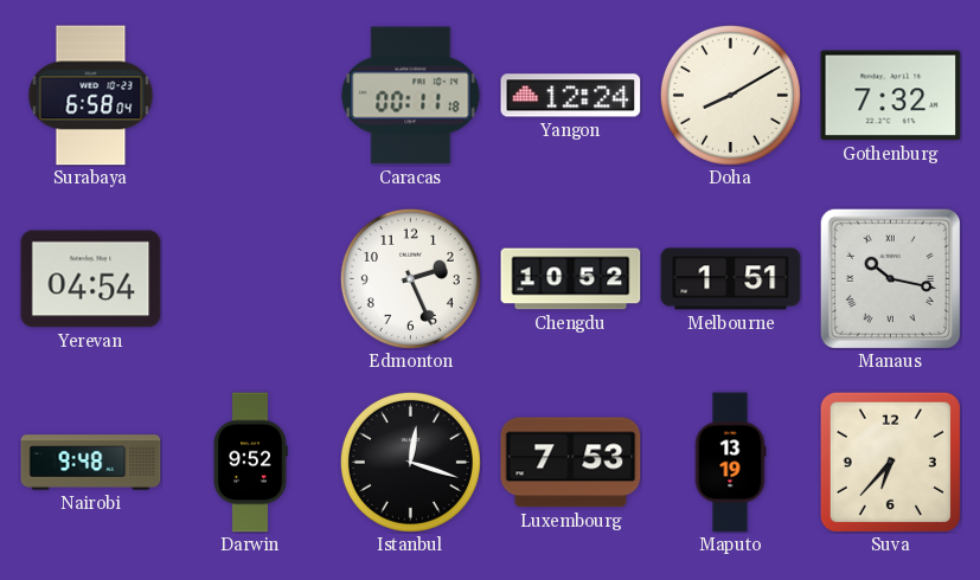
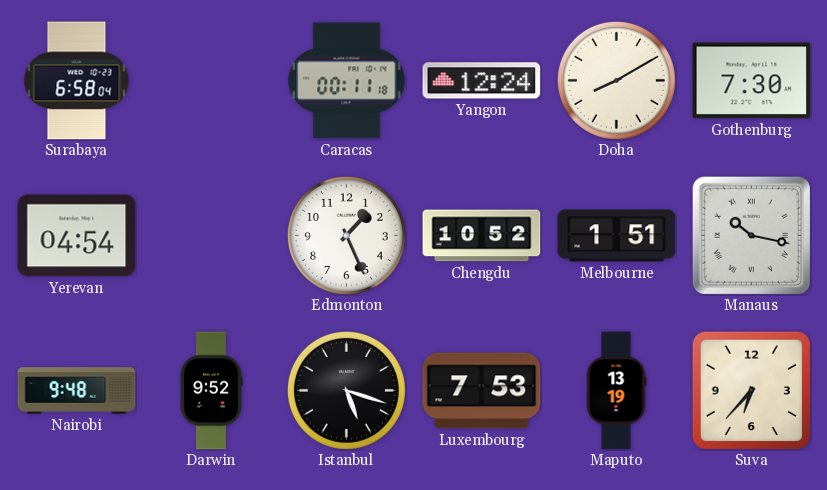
Gothenburg: 7:32 -> 7:30
Edmonton: 2:26 -> 1:26
Istanbul: 12:18 -> 5:18
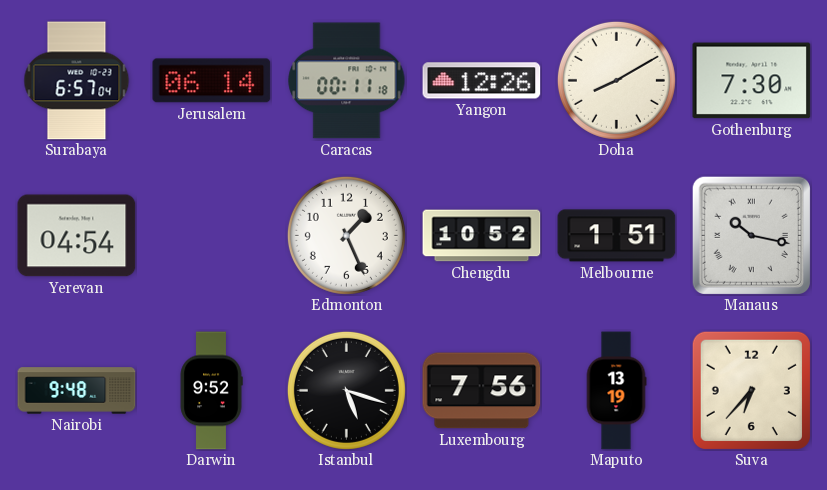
Surabaya: 6:58 -> 6:57
Jerusalem: none -> 06:14
Yangon: 12:24 -> 12:26
Luxembourg: 7:53 -> 7:56
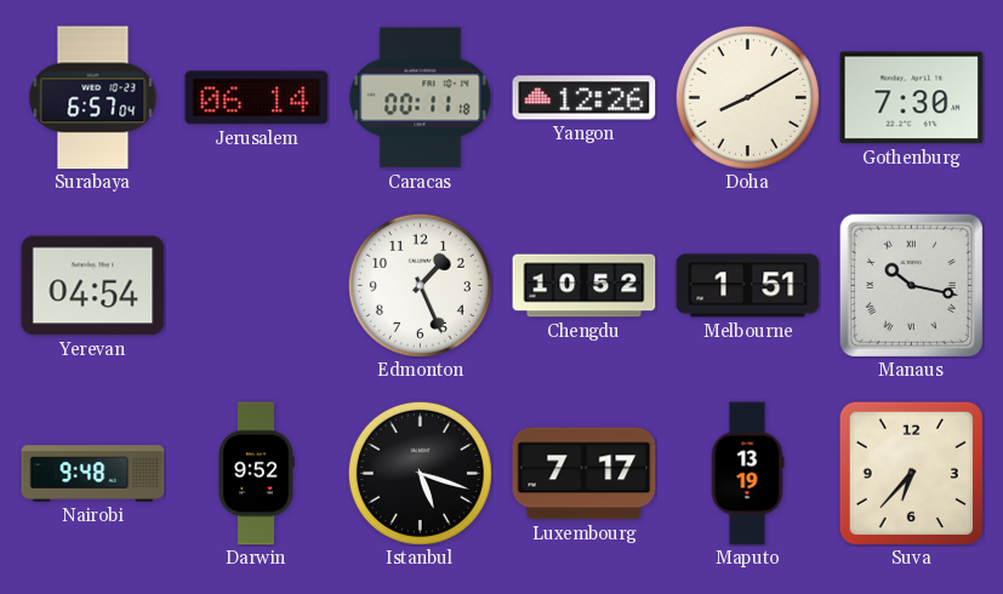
Luxembourg: 7:56 -> 7:17
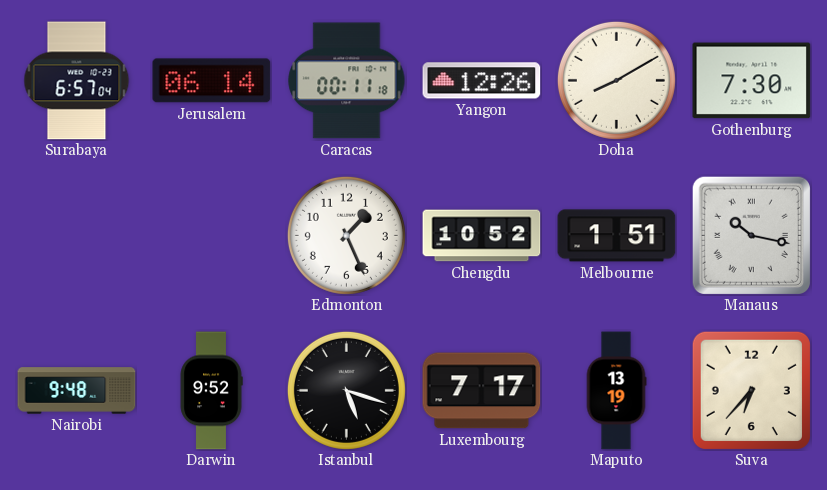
Yerevan: 04:54 -> none
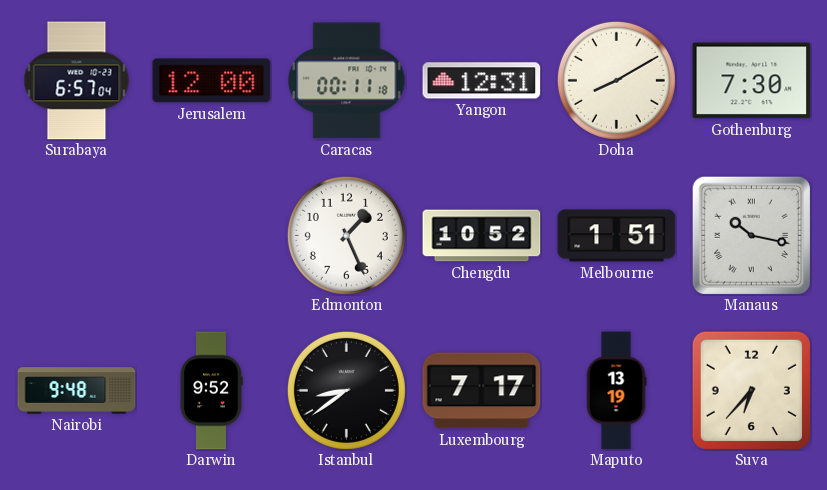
Jerusalem: 06:14 -> 12:00
Yangon: 12:26 -> 12:31
Istanbul: 5:18 -> 8:39
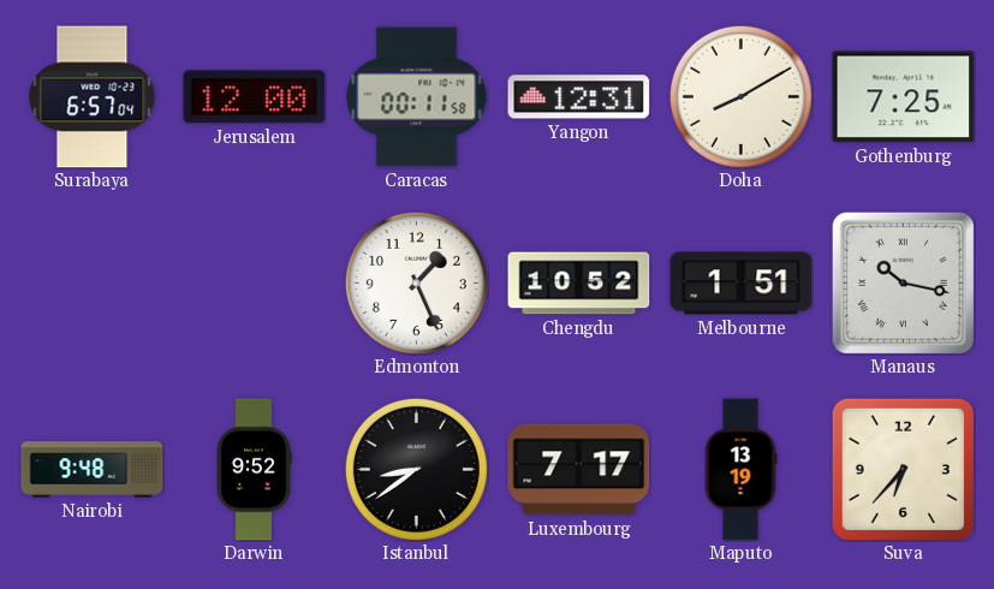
Caracas: 00:11:18 -> 00:11:58
Gothenburg: 7:30 -> 7:25
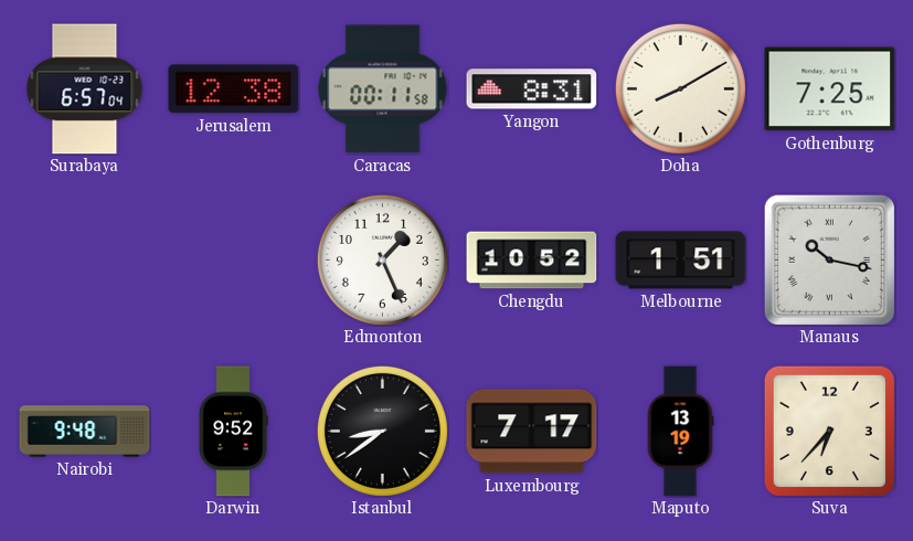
Jerusalem: 12:00 -> 12:38
Yangon: 12:31 -> 8:31
